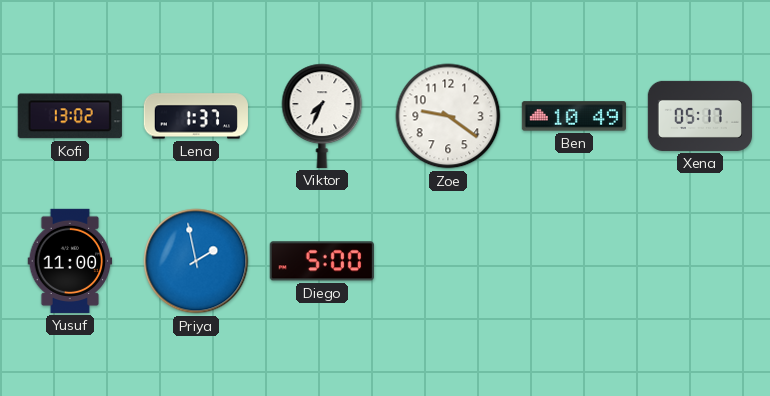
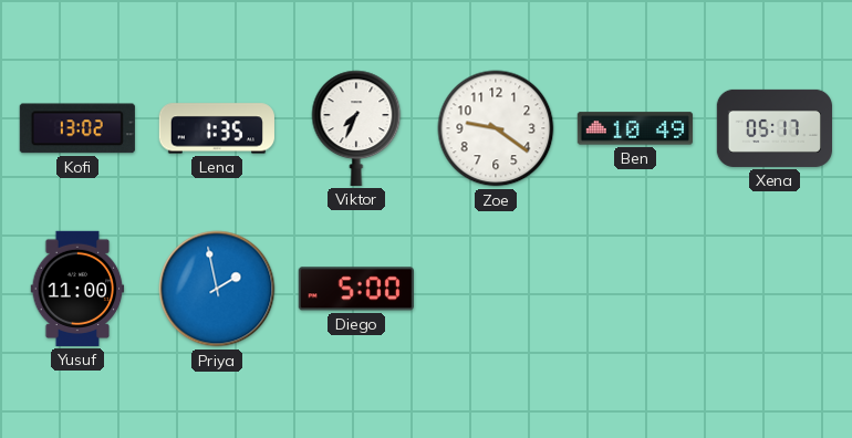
Lena: 1:37 -> 1:35
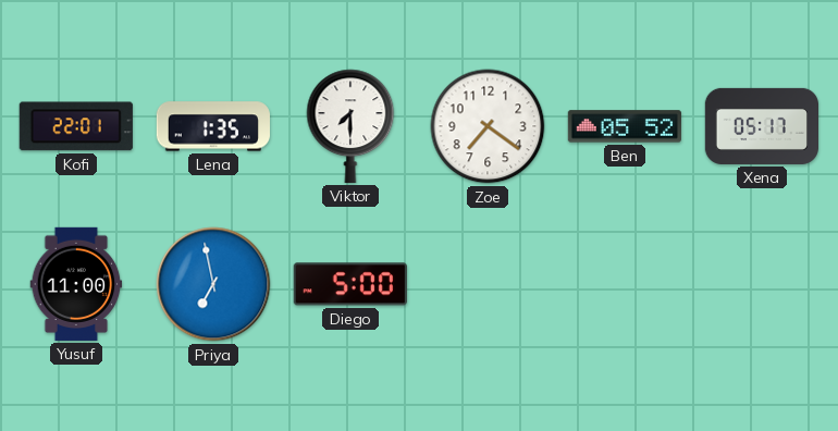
Kofi: 13:02 -> 22:01
Viktor: 7:34 -> 7:30
Zoe: 9:21 -> 7:21
Ben: 10:49 -> 05:52
Priya: 1:58 -> 6:58
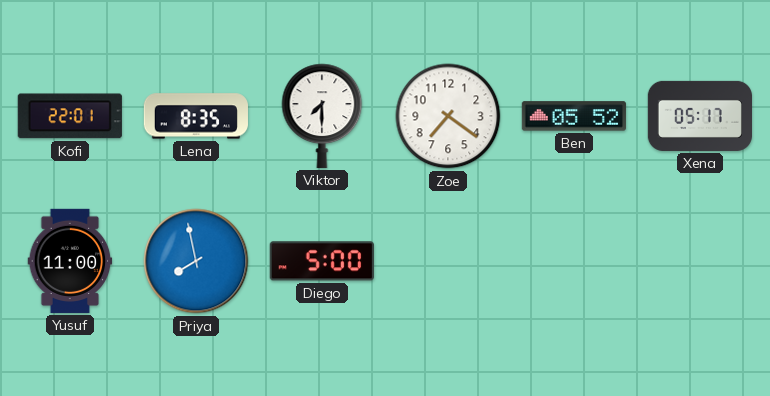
Lena: 1:35 -> 8:35
Priya: 6:58 -> 7:58
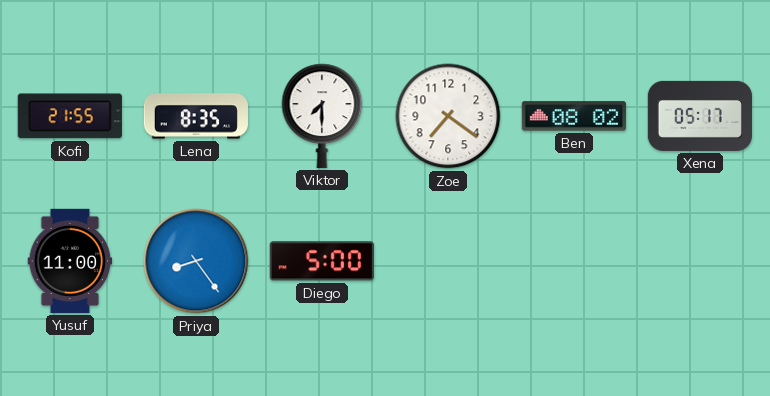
Kofi: 22:01 -> 21:55
Ben: 05:52 -> 08:02
Priya: 7:58 -> 8:24
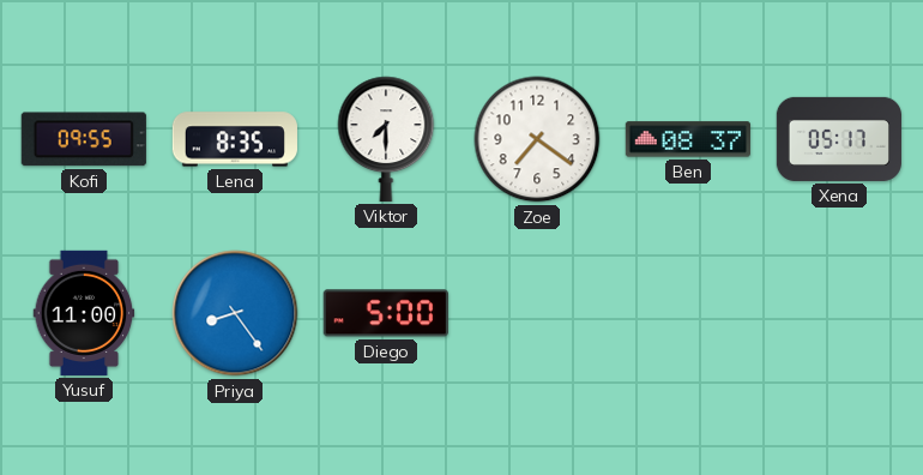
Kofi: 21:55 -> 09:55
Ben: 08:02 -> 08:37
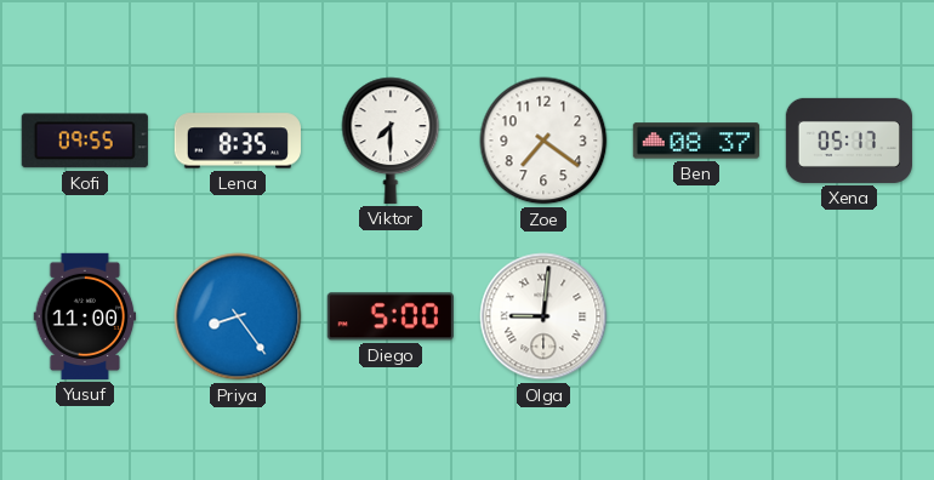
Olga: none -> 9:01
